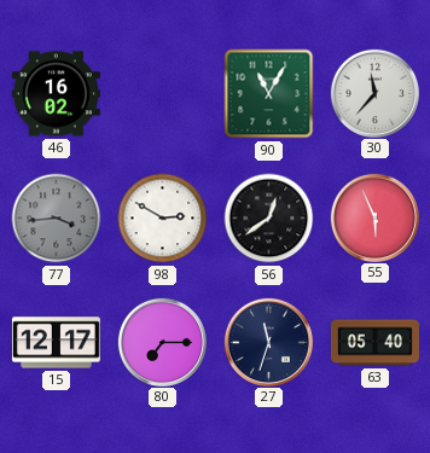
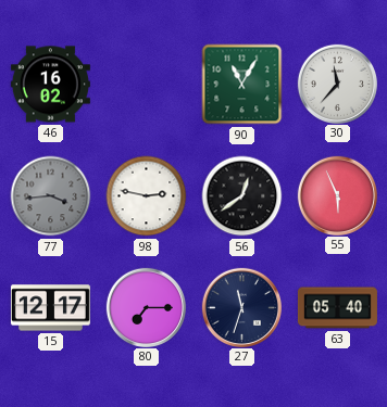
98: 2:50 -> 2:47
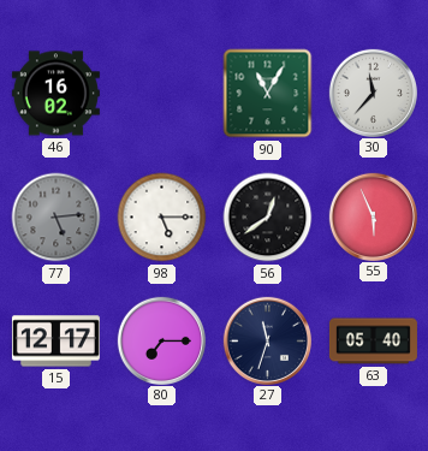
77: 3:44 -> 5:14
98: 2:47 -> 5:15
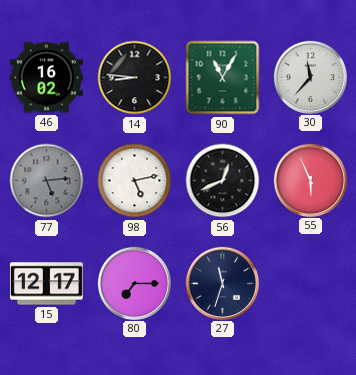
14: none -> 8:46
98: 5:15 -> 5:13
56: 12:39 -> 12:41
63: 05:40 -> none
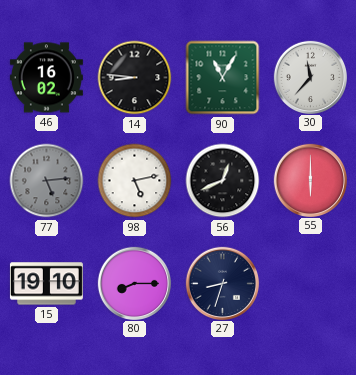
55: 5:56 -> 6:00
15: 12:17 -> 19:10
80: 7:15 -> 8:15
27: 11:33 -> 8:33
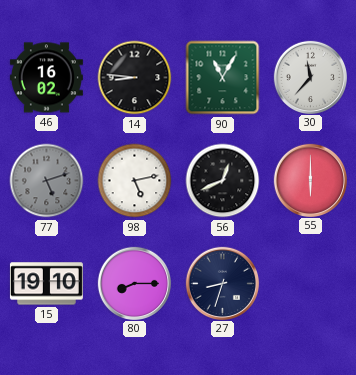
77: 5:14 -> 5:12
